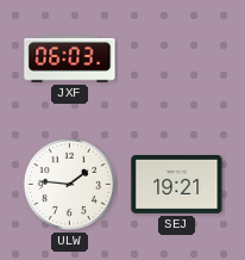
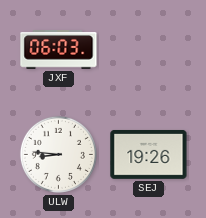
ULW: 1:46 -> 8:46
SEJ: 19:21 -> 19:26
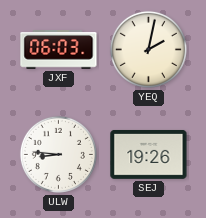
YEQ: none -> 2:02
